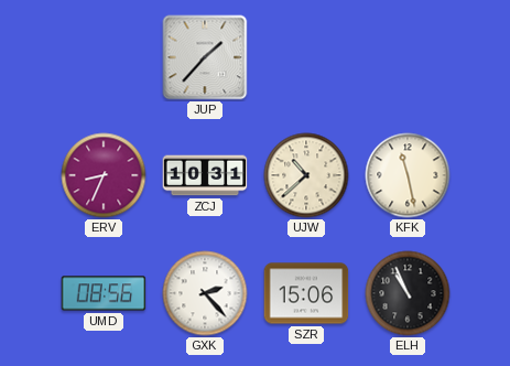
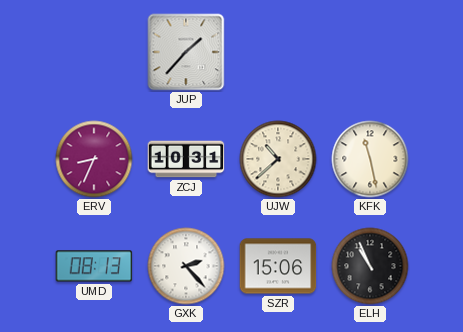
UMD: 08:56 -> 08:13
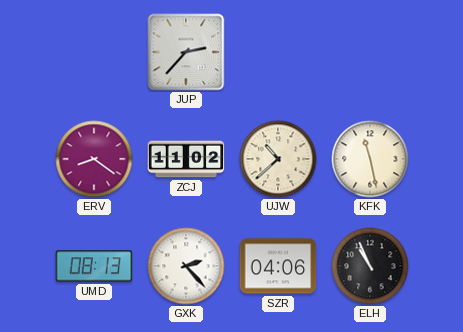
JUP: 1:37 -> 2:37
ERV: 8:34 -> 8:21
ZCJ: 10:31 -> 11:02
SZR: 15:06 -> 04:06
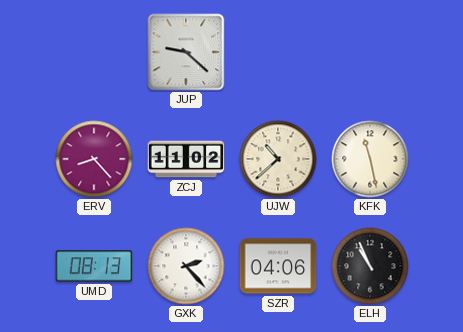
JUP: 2:37 -> 9:22
ERV: 8:21 -> 8:23
